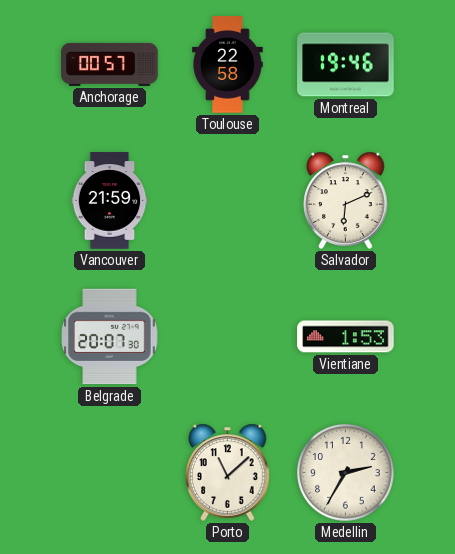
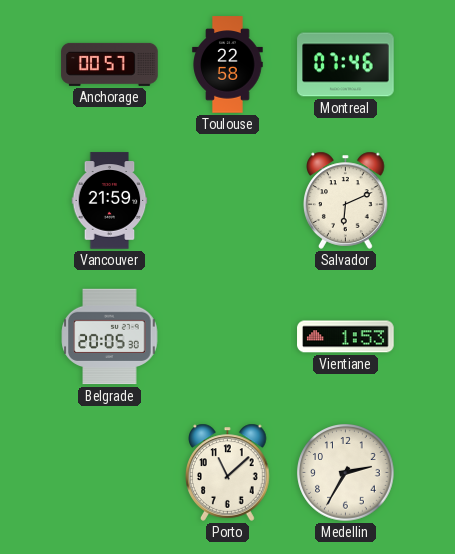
Montreal: 19:46 -> 07:46
Belgrade: 20:07 -> 20:05
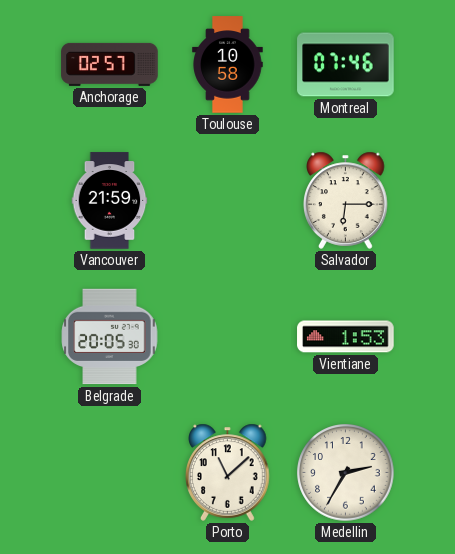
Anchorage: 00:57 -> 02:57
Toulouse: 22:58 -> 10:58
Salvador: 6:11 -> 6:15
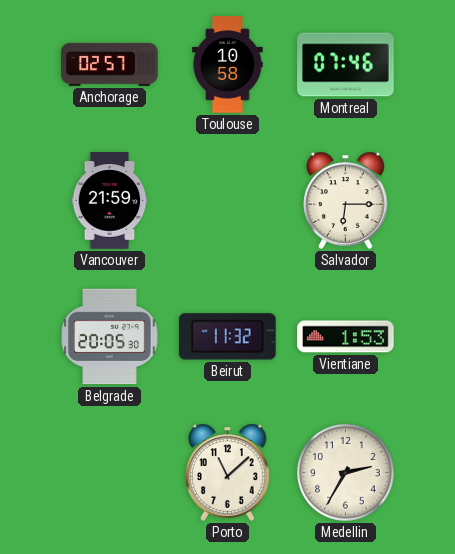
Beirut: none -> 11:32
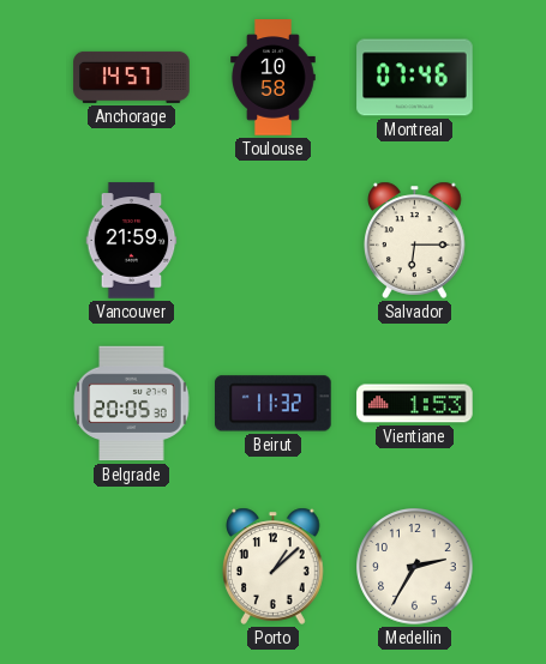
Anchorage: 02:57 -> 14:57
Porto: 11:08 -> 1:08
